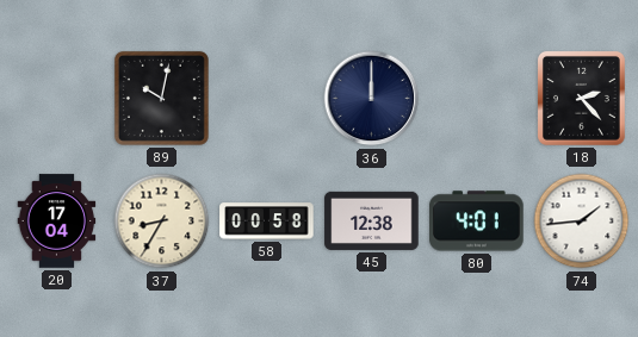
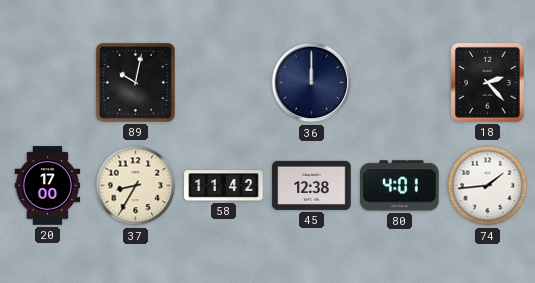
20: 17:04 -> 17:00
58: 00:58 -> 11:42
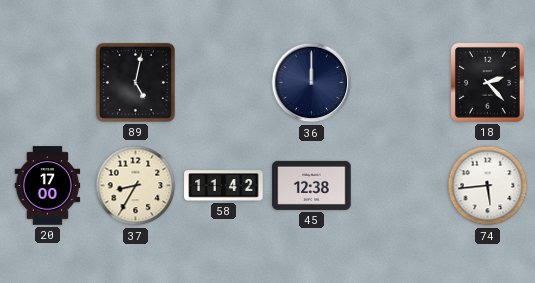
89: 10:02 -> 5:02
80: 4:01 -> none
74: 1:44 -> 5:44
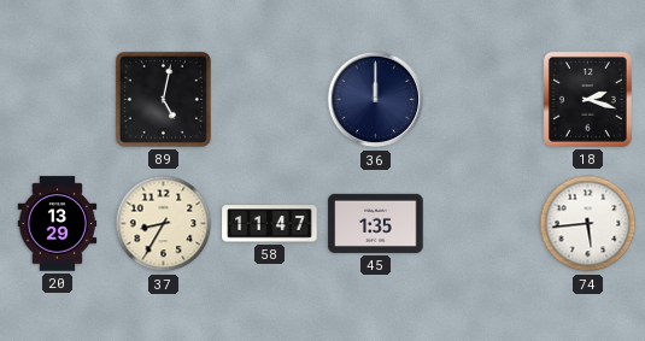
18: 2:23 -> 2:18
20: 17:00 -> 13:29
58: 11:42 -> 11:47
45: 12:38 -> 1:35
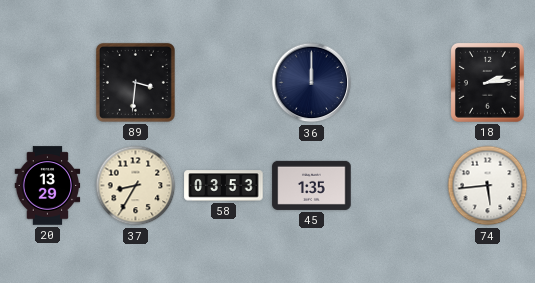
89: 5:02 -> 3:31
18: 2:18 -> 2:14
58: 11:47 -> 03:53
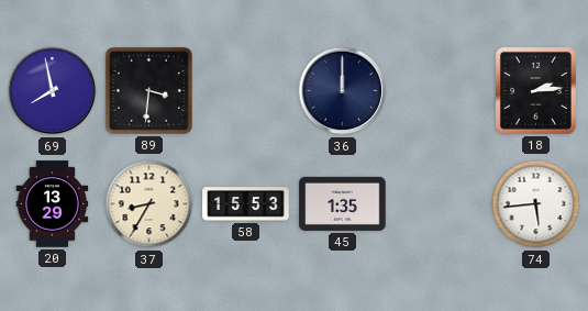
69: none -> 7:58
58: 03:53 -> 15:53
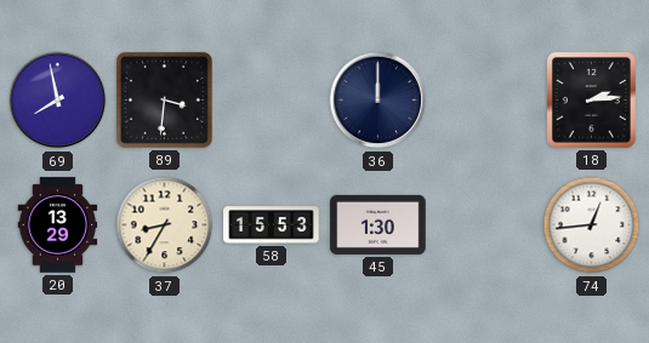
45: 1:35 -> 1:30
74: 5:44 -> 12:44
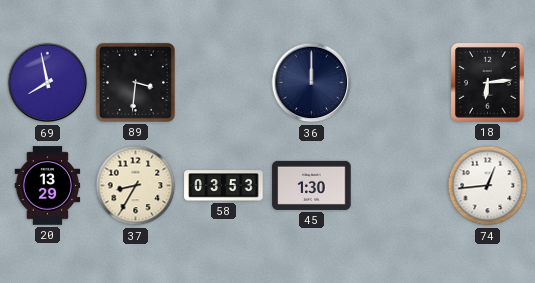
18: 2:14 -> 6:14
58: 15:53 -> 03:53
